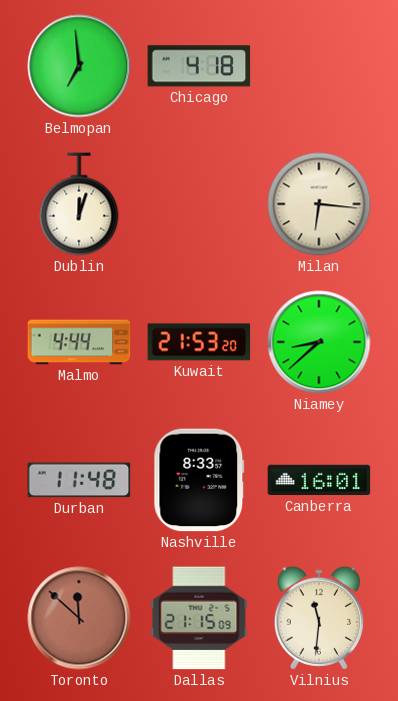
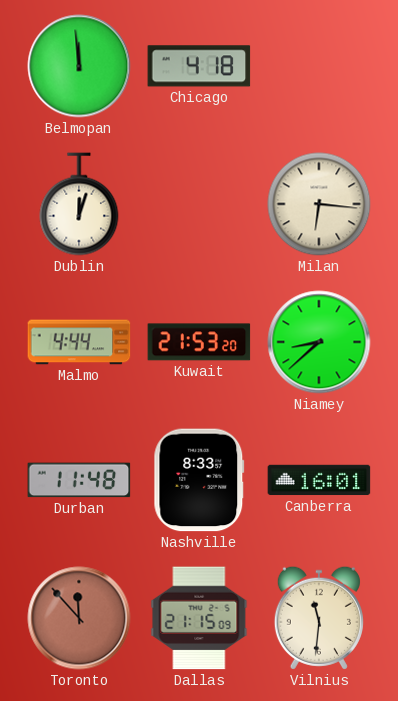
Belmopan: 6:59 -> 11:59
Toronto: 11:52 -> 11:53
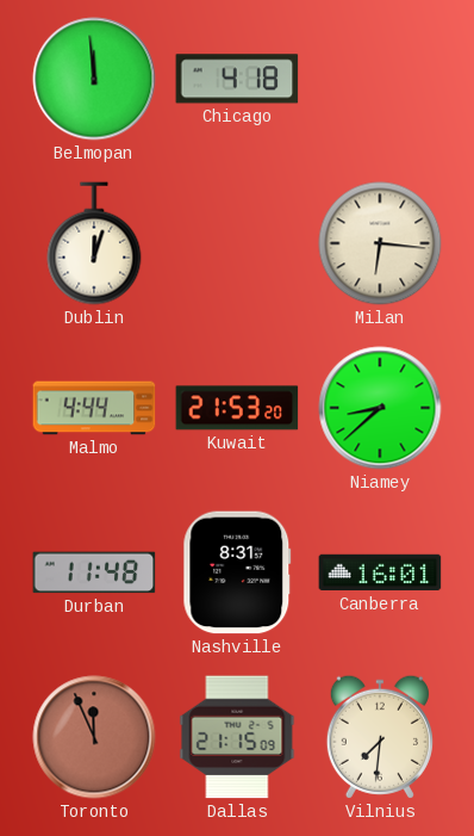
Nashville: 8:33 -> 8:31
Toronto: 11:53 -> 11:56
Vilnius: 11:31 -> 7:31
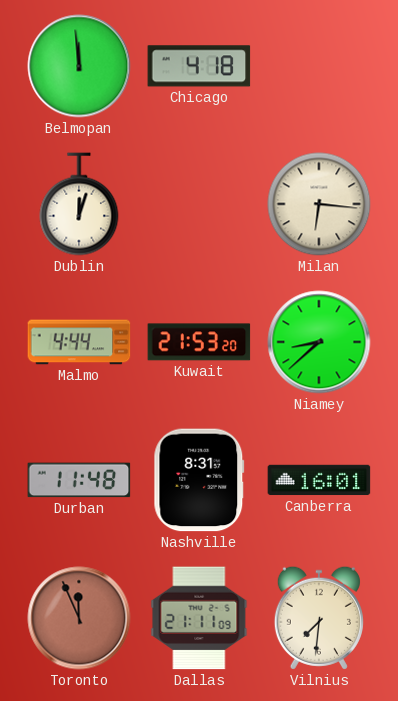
Dallas: 21:15 -> 21:11
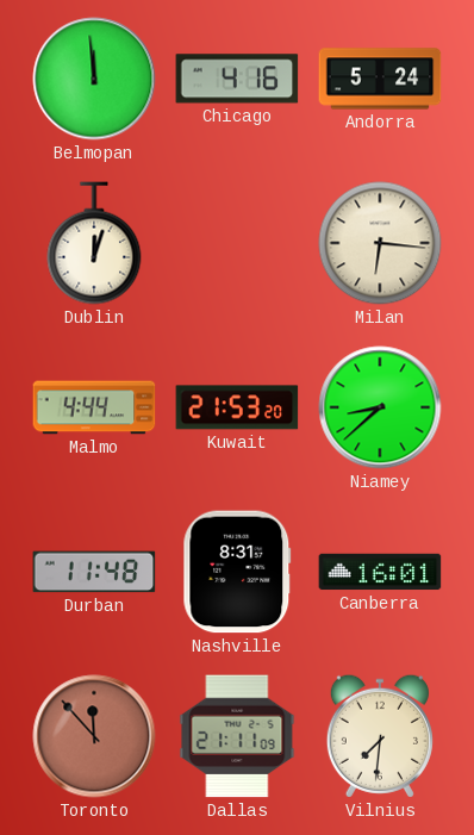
Chicago: 4:18 -> 4:16
Andorra: none -> 5:24
Toronto: 11:56 -> 11:53
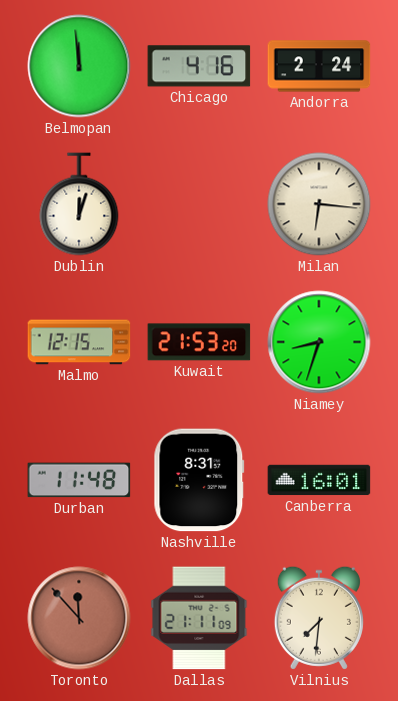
Andorra: 5:24 -> 2:24
Malmo: 4:44 -> 12:15
Niamey: 8:38 -> 8:33
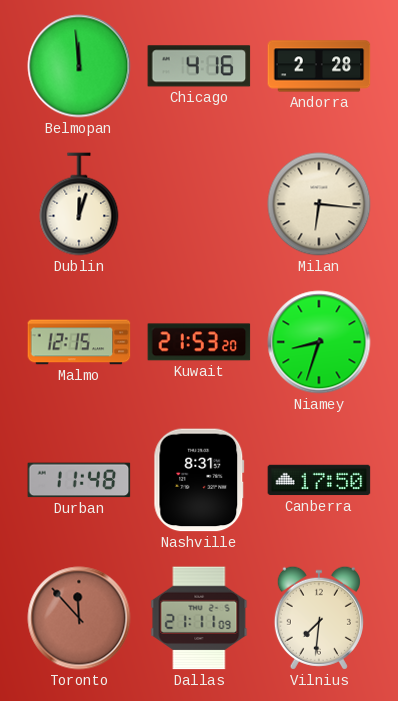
Andorra: 2:24 -> 2:28
Canberra: 16:01 -> 17:50
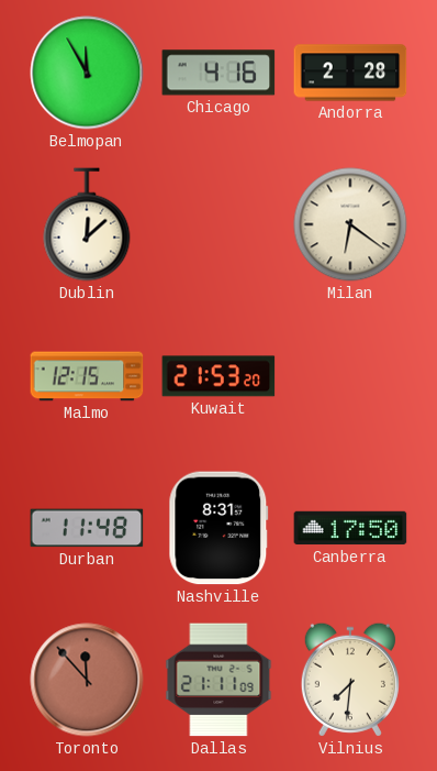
Belmopan: 11:59 -> 11:55
Dublin: 12:03 -> 12:08
Milan: 6:16 -> 6:21
Niamey: 8:33 -> none
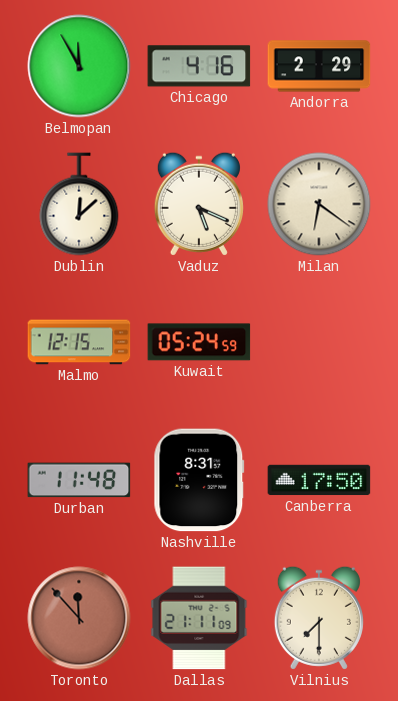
Andorra: 2:28 -> 2:29
Vaduz: none -> 5:19
Kuwait: 21:53 -> 05:24
Vilnius: 7:31 -> 7:30
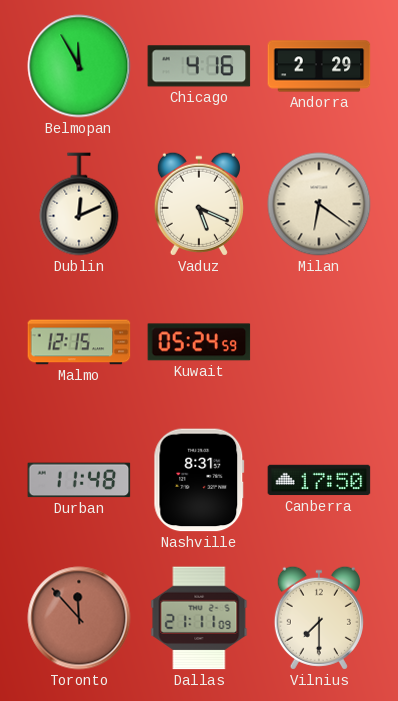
Dublin: 12:08 -> 12:11
